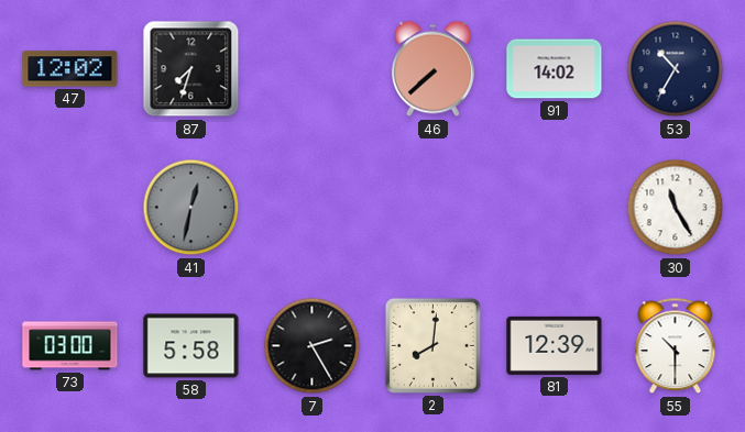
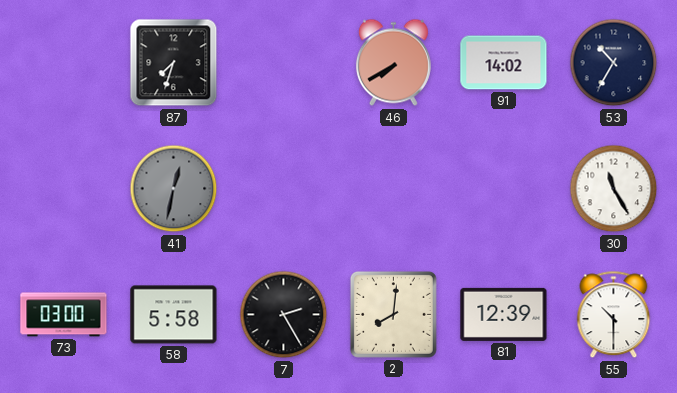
47: 12:02 -> none
46: 7:38 -> 7:40
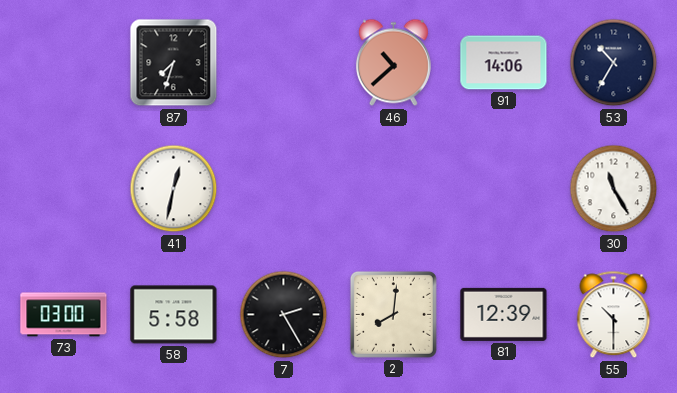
46: 7:40 -> 10:38
91: 14:02 -> 14:06
41 dial: grey -> white
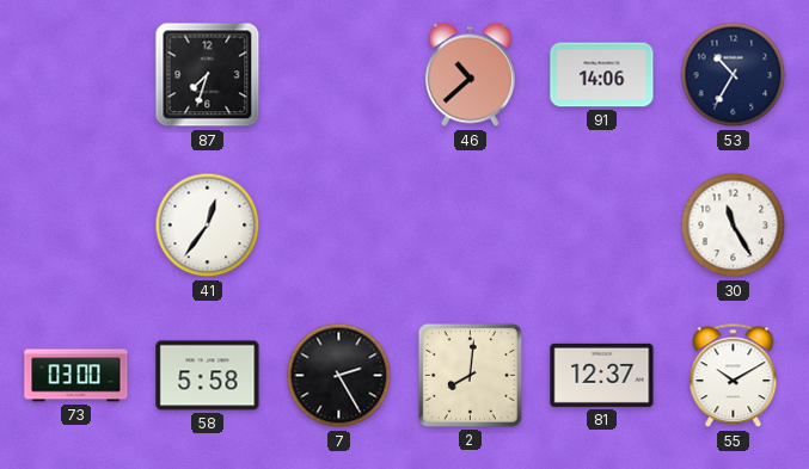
41: 12:32 -> 12:36
81: 12:39 -> 12:37
55: 10:30 -> 10:10
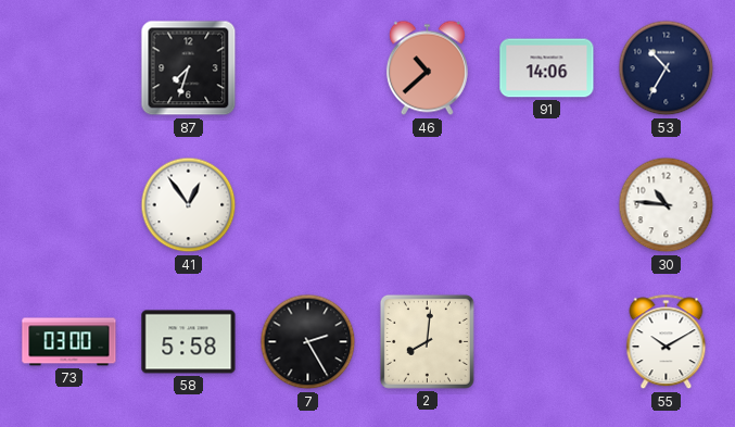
41: 12:36 -> 12:54
30: 11:25 -> 10:46
81: 12:37 -> none
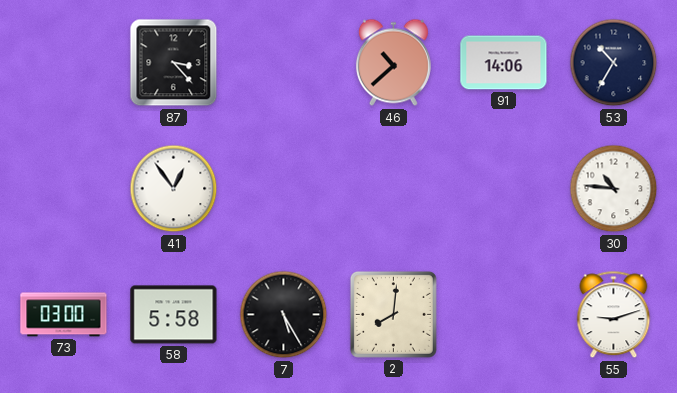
87: 7:33 -> 3:23
7: 2:25 -> 5:25
55: 10:10 -> 9:12
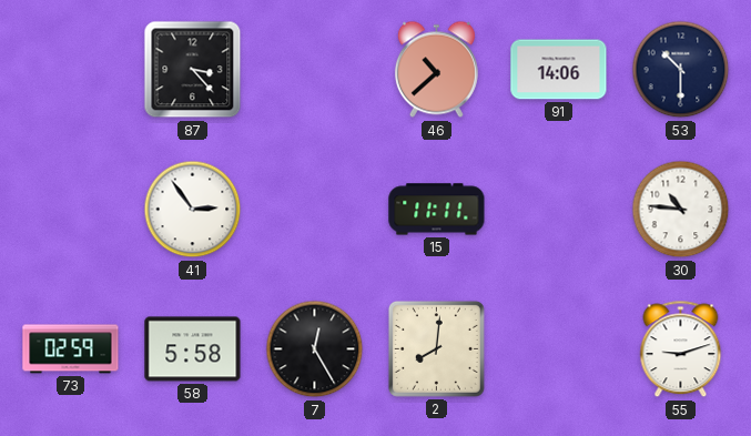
53: 10:35 -> 10:30
41: 12:54 -> 2:54
15: none -> 11:11
73: 03:00 -> 02:59
7: 5:25 -> 12:25
